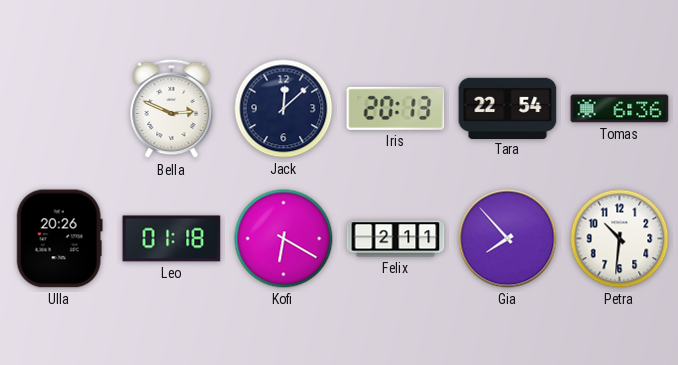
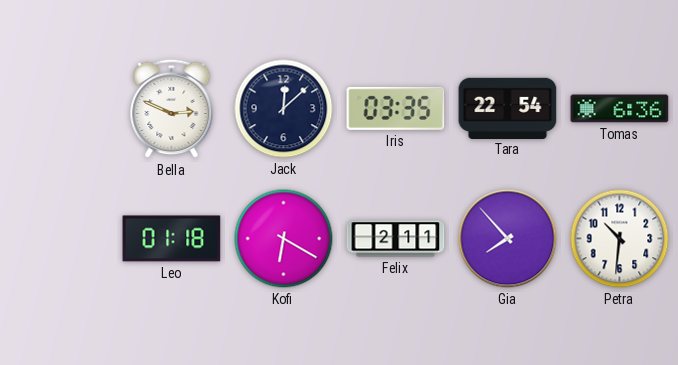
Iris: 20:13 -> 03:35
Ulla: 20:26 -> none
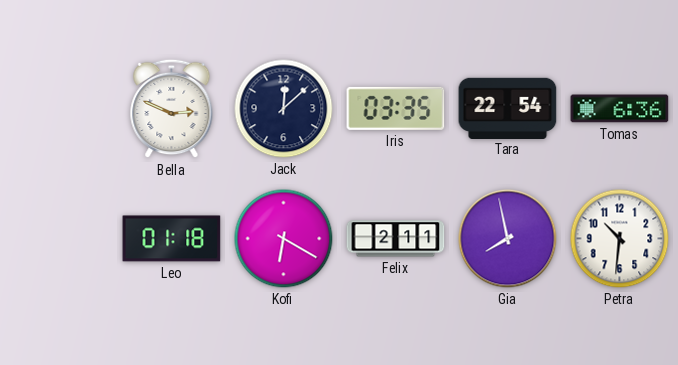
Gia: 7:53 -> 7:58
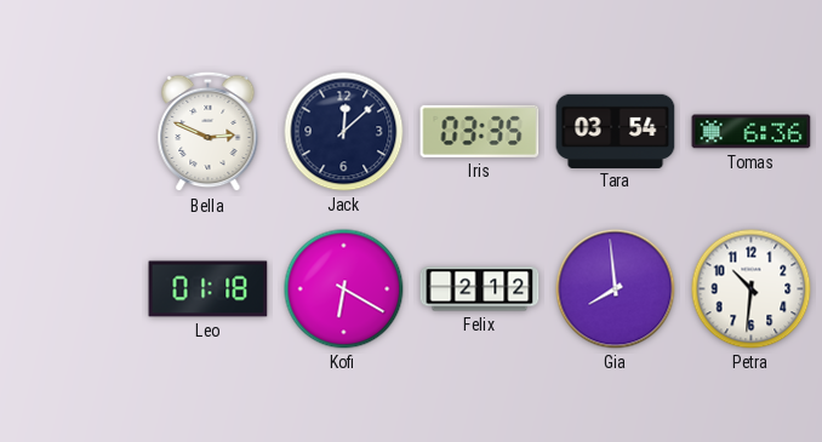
Tara: 22:54 -> 03:54
Felix: 2:11 -> 2:12
Gia: 7:58 -> 7:59
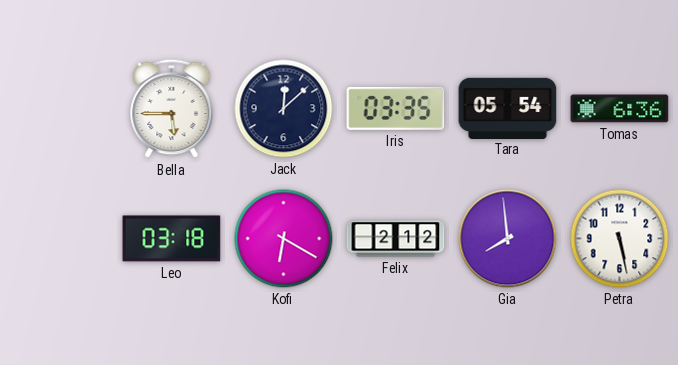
Bella: 2:49 -> 5:45
Tara: 03:54 -> 05:54
Leo: 01:18 -> 03:18
Petra: 10:31 -> 5:28
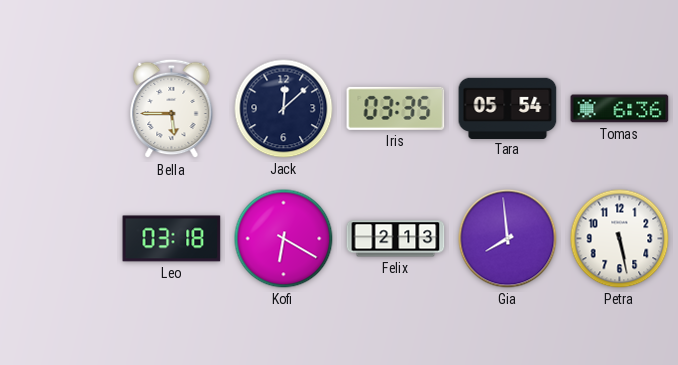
Felix: 2:12 -> 2:13
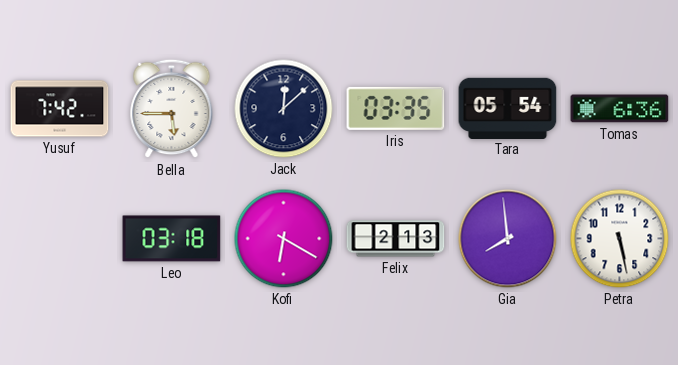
Yusuf: none -> 7:42
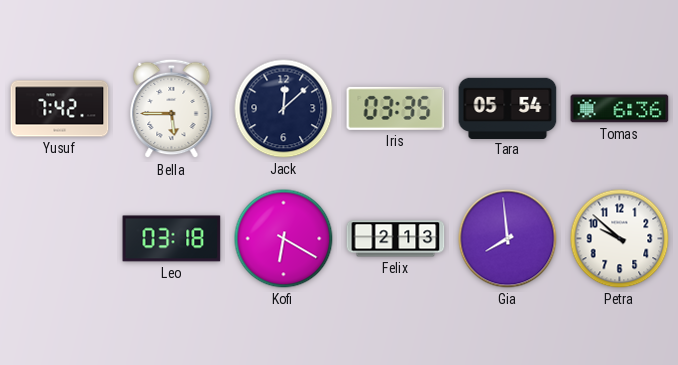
Petra: 5:28 -> 9:52
